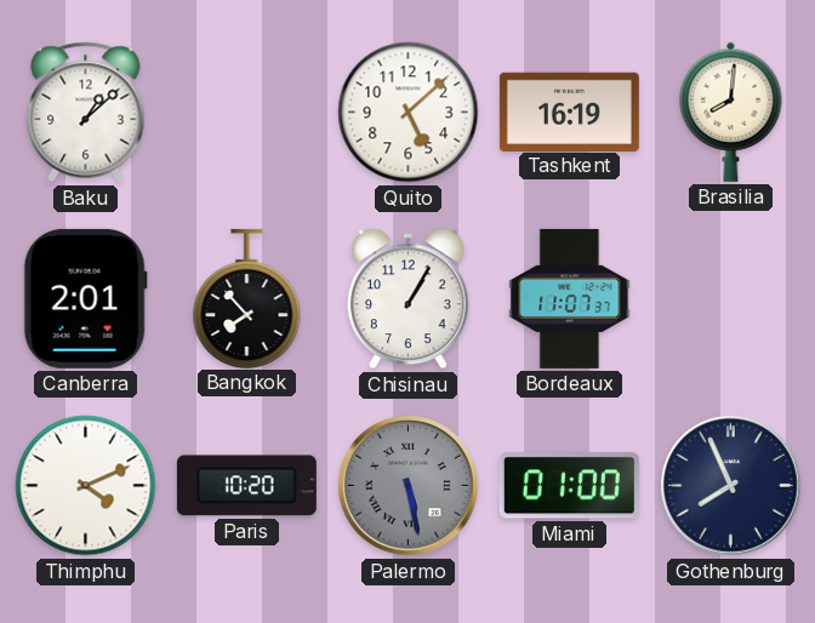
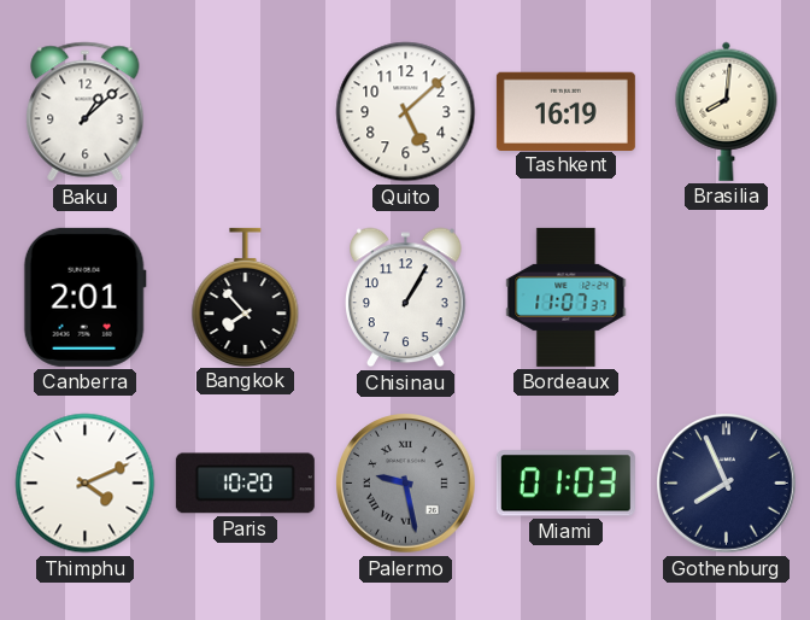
Palermo: 5:28 -> 9:28
Miami: 01:00 -> 01:03
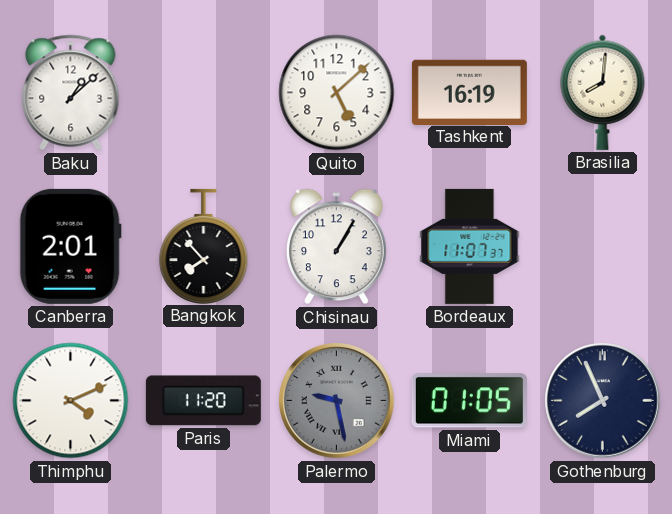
Paris: 10:20 -> 11:20
Miami: 01:03 -> 01:05
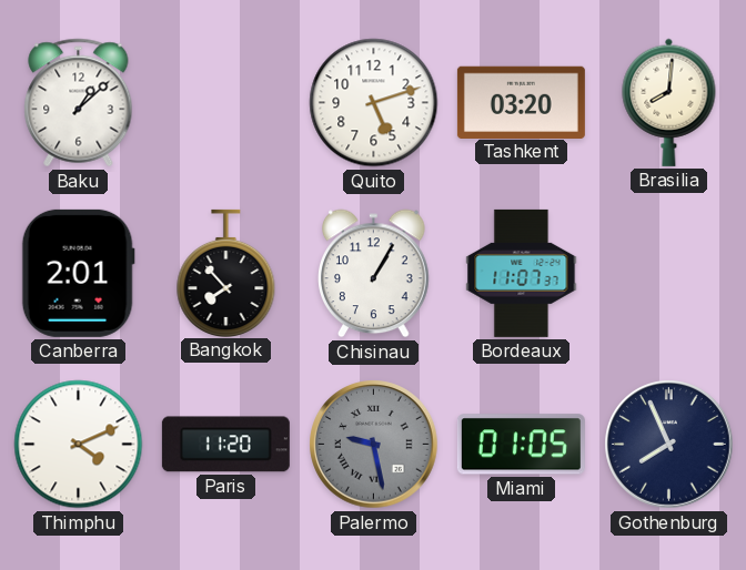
Quito: 5:08 -> 5:12
Tashkent: 16:19 -> 03:20
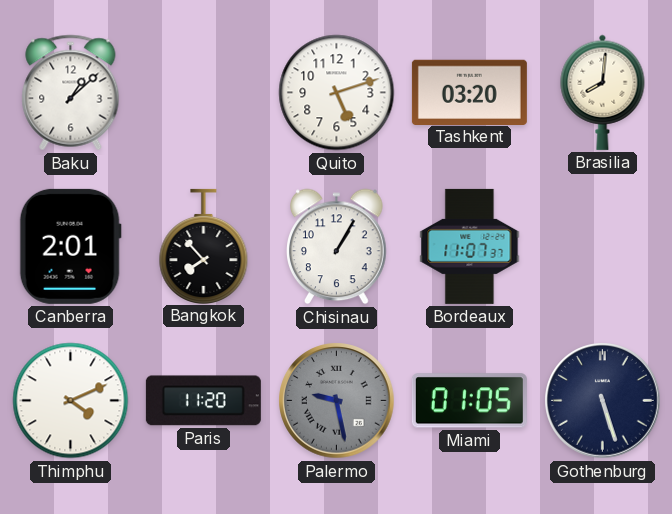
Gothenburg: 7:56 -> 5:27
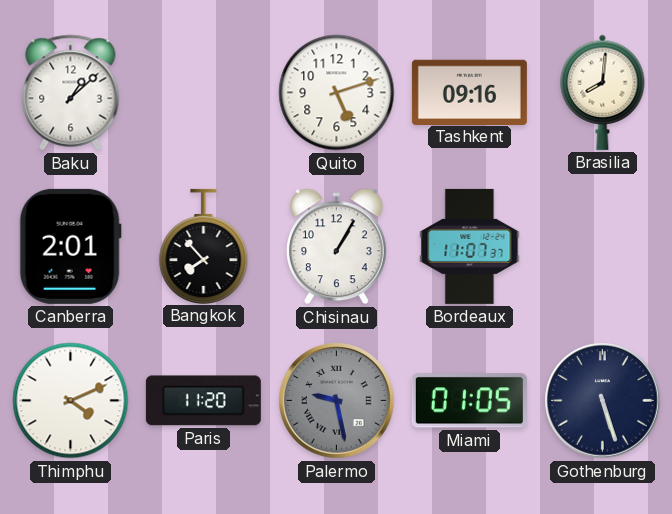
Tashkent: 03:20 -> 09:16
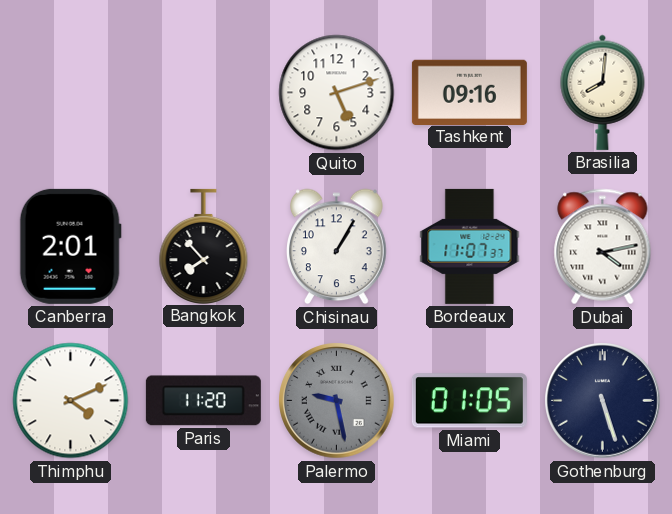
Baku: 1:08 -> none
Dubai: none -> 4:13
